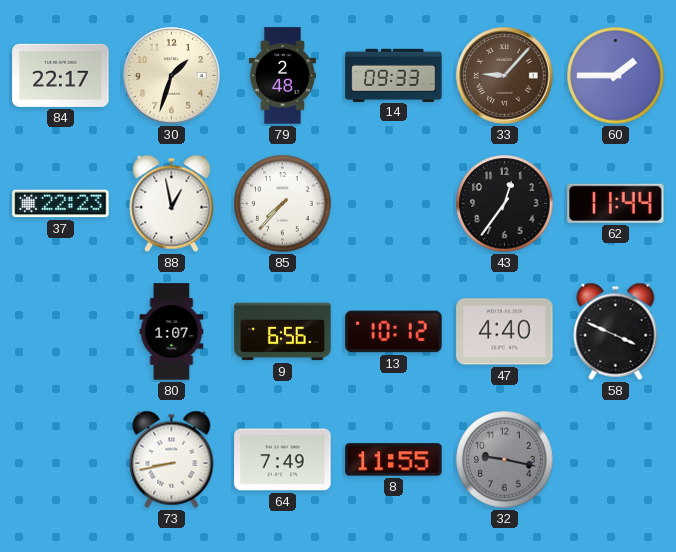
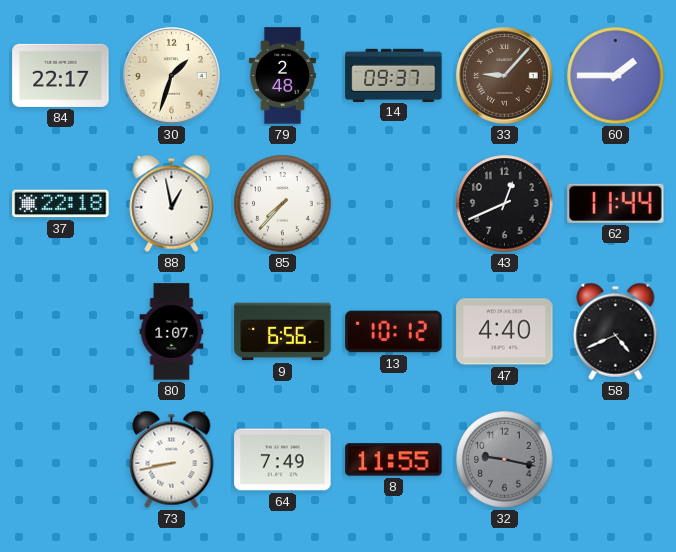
14: 09:33 -> 09:37
37: 22:23 -> 22:18
43: 12:36 -> 12:41
58: 3:49 -> 4:41
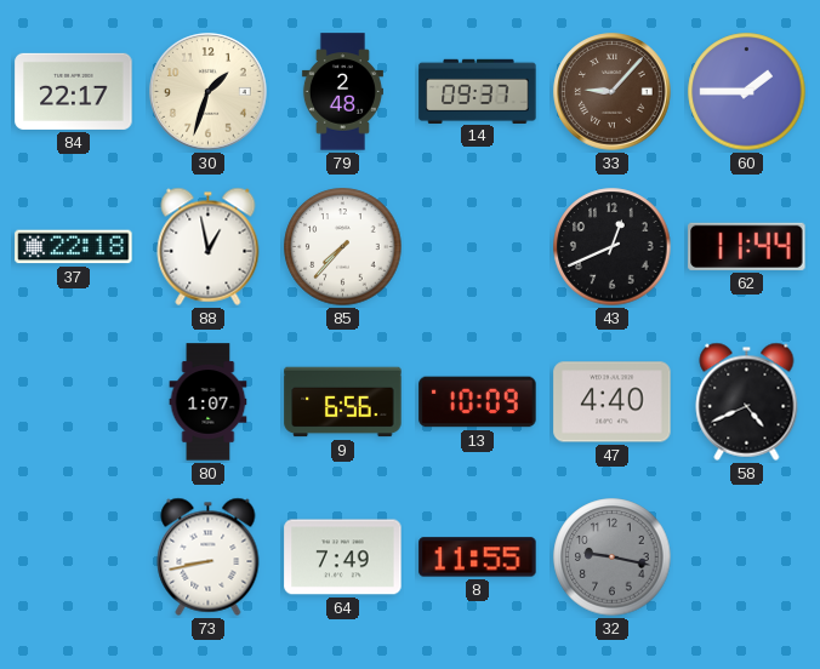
13: 10:12 -> 10:09
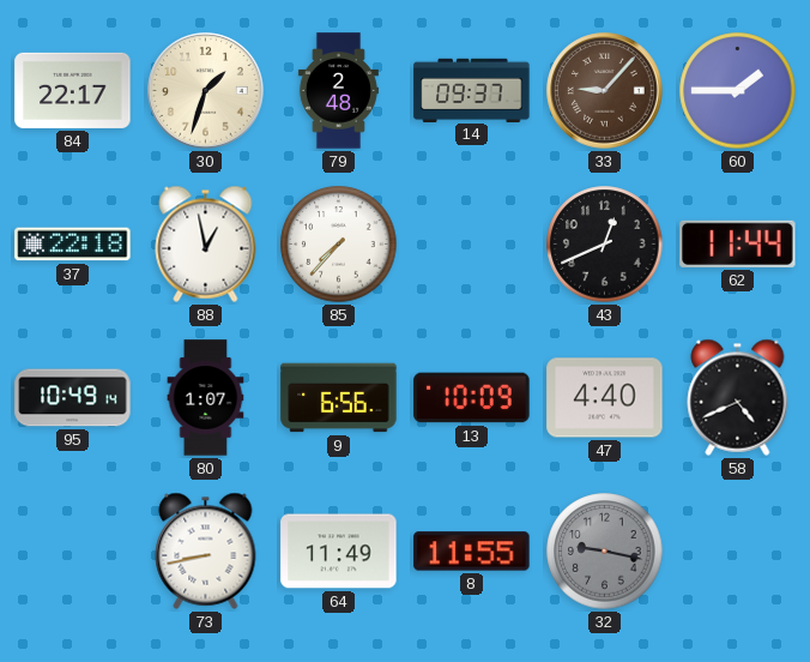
95: none -> 10:49
64: 7:49 -> 11:49
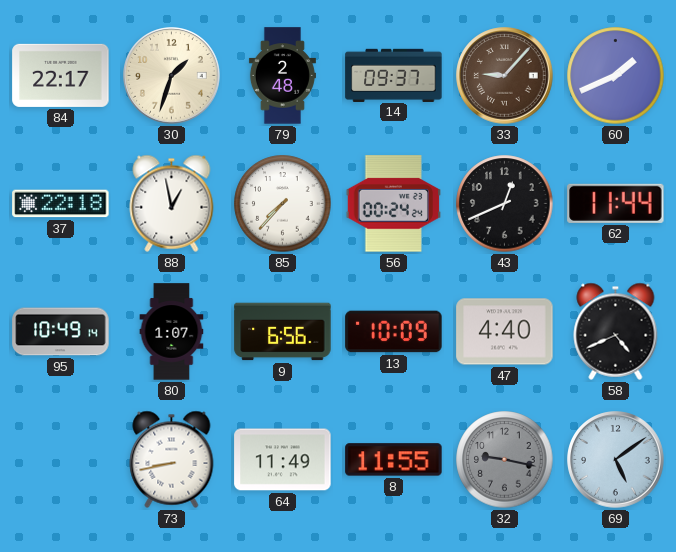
60: 1:45 -> 1:41
56: none -> 00:24
69: none -> 5:09
